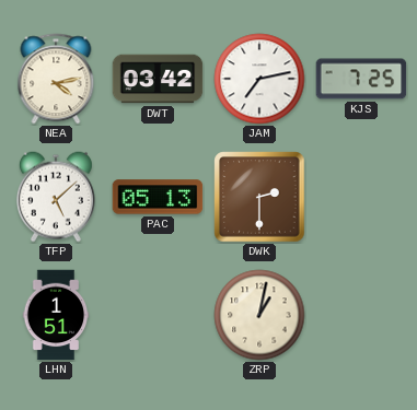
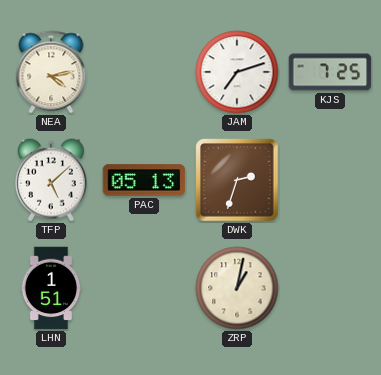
DWT: 03:42 -> none
JAM: 7:13 -> 7:12
DWK: 2:30 -> 2:33
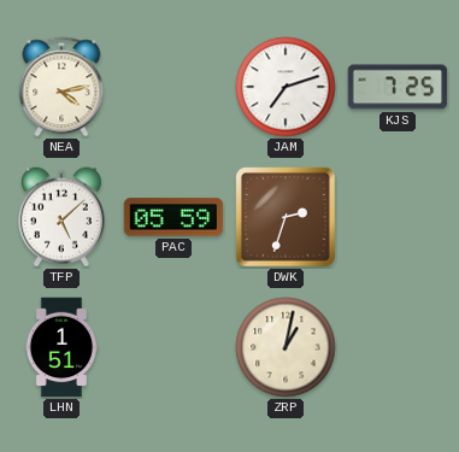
PAC: 05:13 -> 05:59
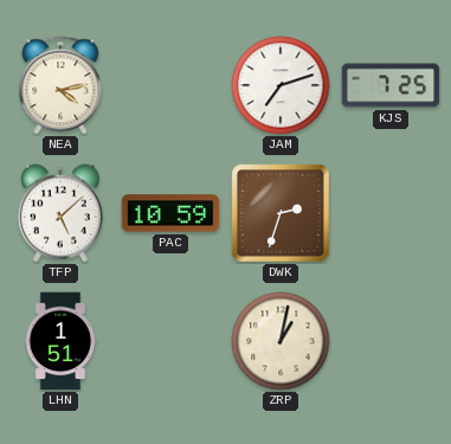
PAC: 05:59 -> 10:59
